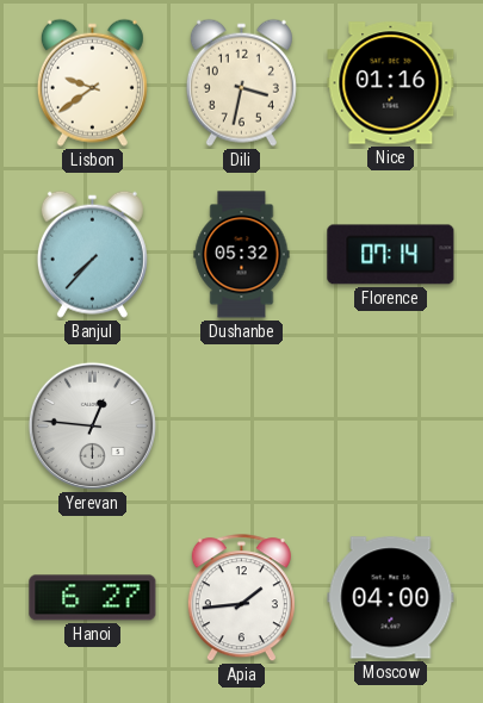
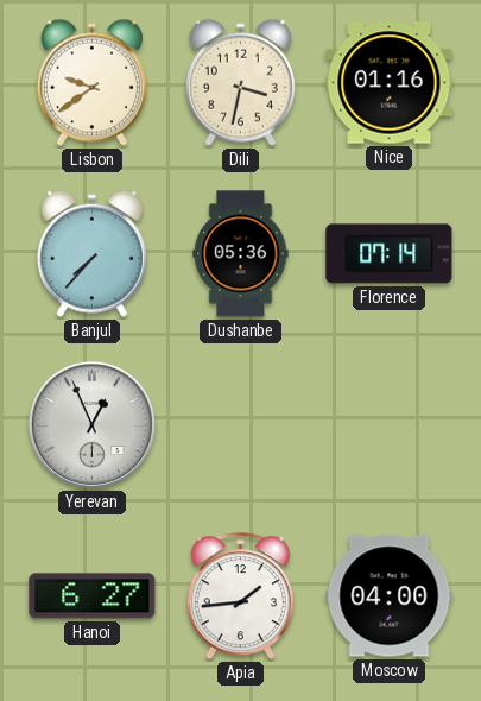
Dushanbe: 05:32 -> 05:36
Yerevan: 12:46 -> 12:56
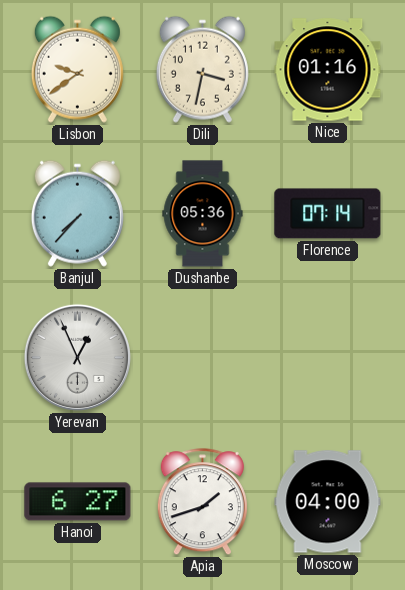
Apia: 1:44 -> 1:42
